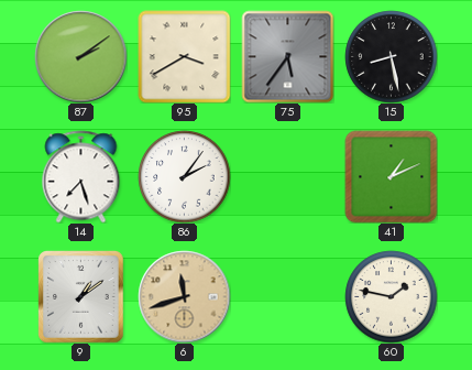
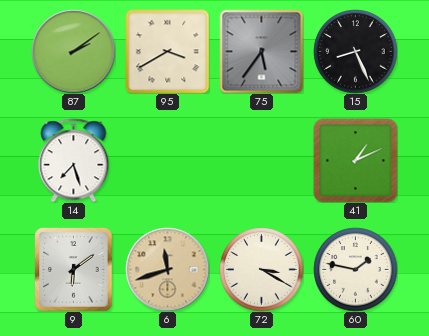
15: 8:28 -> 8:26
86: 2:06 -> none
9: 1:09 -> 6:09
72: none -> 3:20
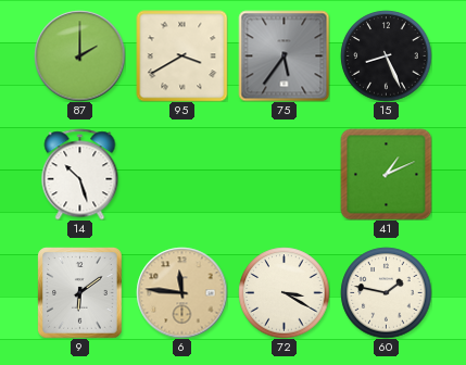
87: 2:09 -> 2:00
14: 7:27 -> 10:27
6: 11:42 -> 11:46
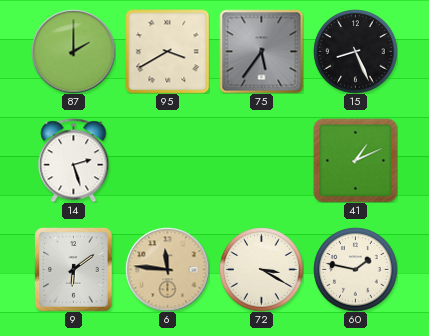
14: 10:27 -> 2:27
